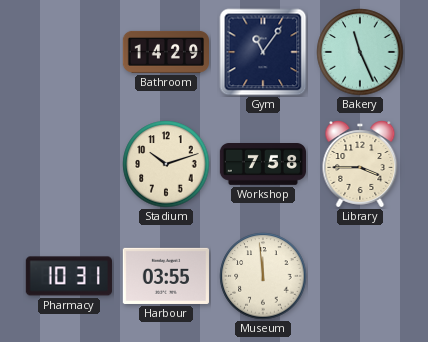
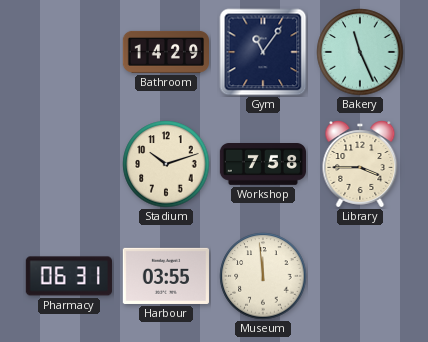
Pharmacy: 10:31 -> 06:31
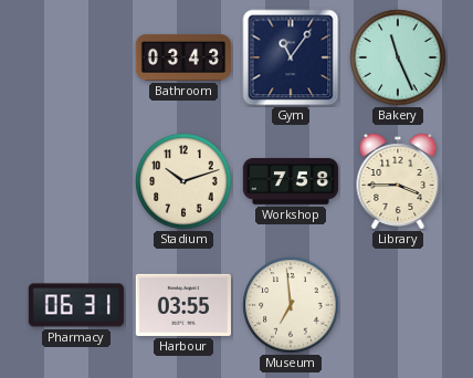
Bathroom: 14:29 -> 03:43
Museum: 11:59 -> 6:59
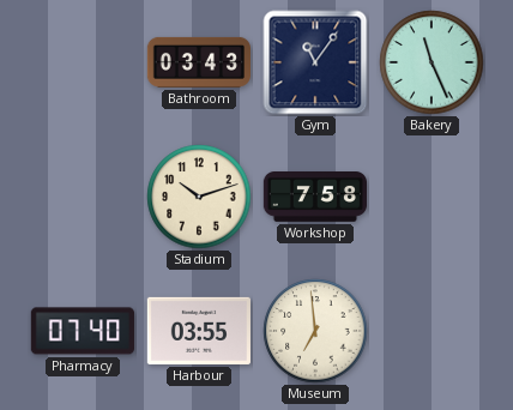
Library: 3:45 -> none
Pharmacy: 06:31 -> 07:40
